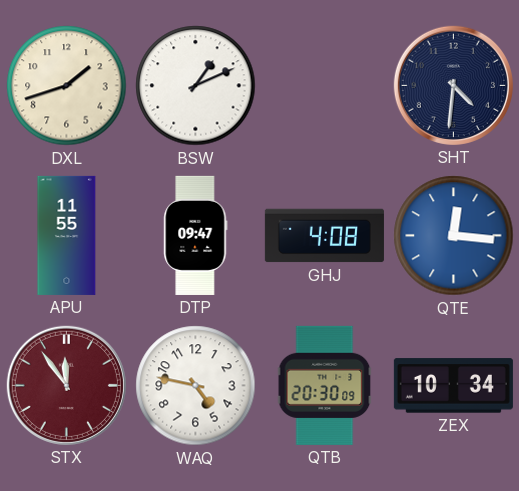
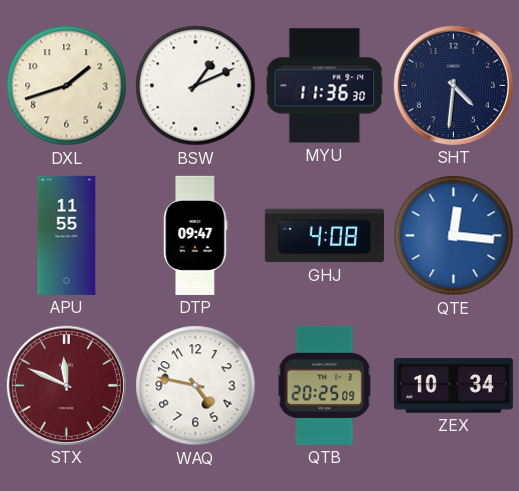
MYU: none -> 11:36
STX: 11:54 -> 11:49
QTB: 20:30 -> 20:25
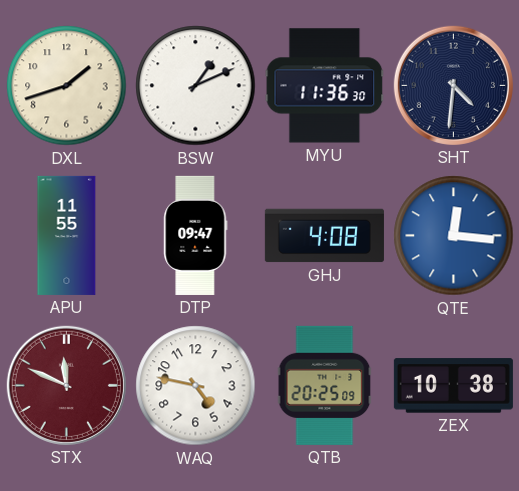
ZEX: 10:34 -> 10:38
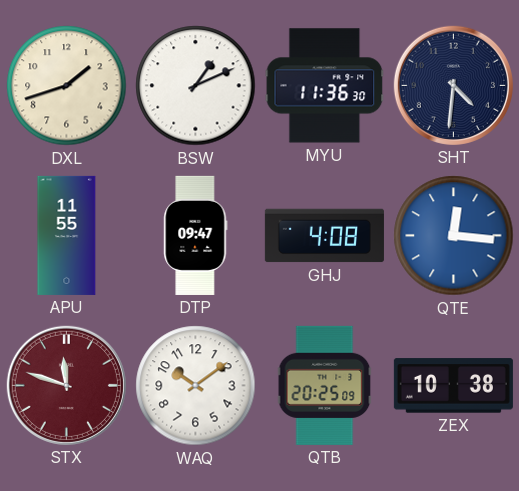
STX: 11:49 -> 11:48
WAQ: 4:47 -> 10:09
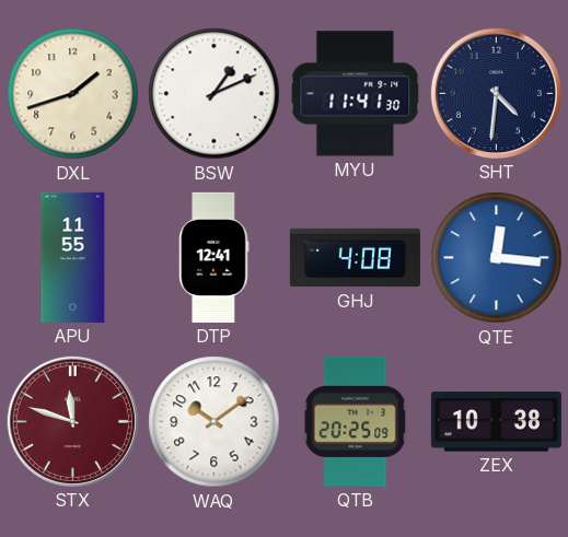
MYU: 11:36 -> 11:41
DTP: 09:47 -> 12:41
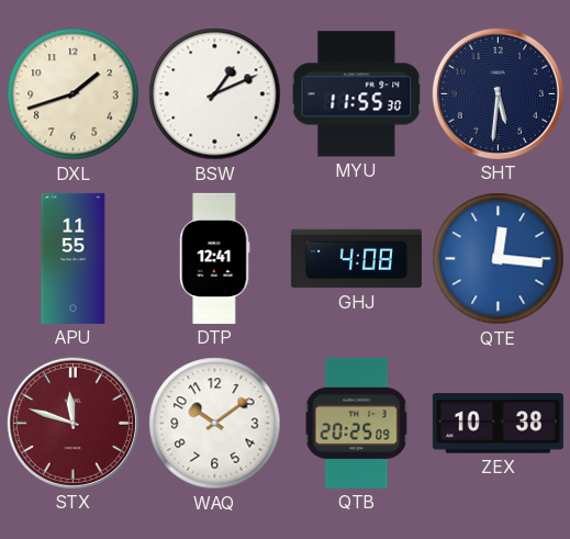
MYU: 11:41 -> 11:55
SHT: 4:31 -> 5:31
